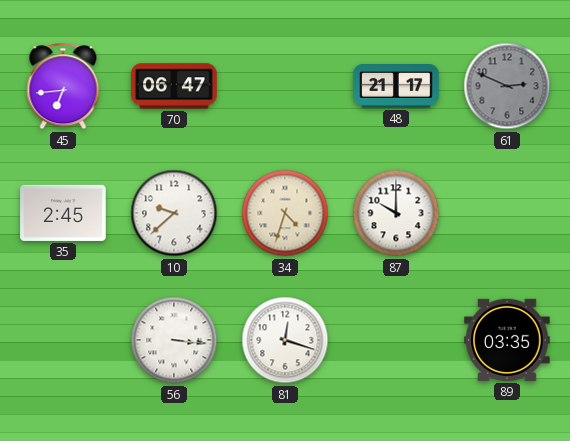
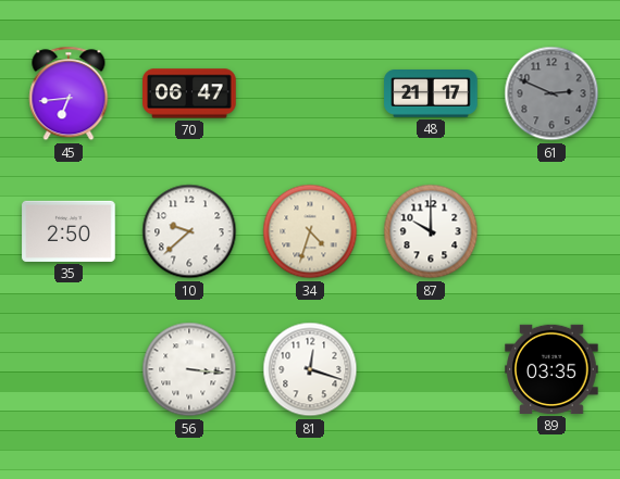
35: 2:45 -> 2:50
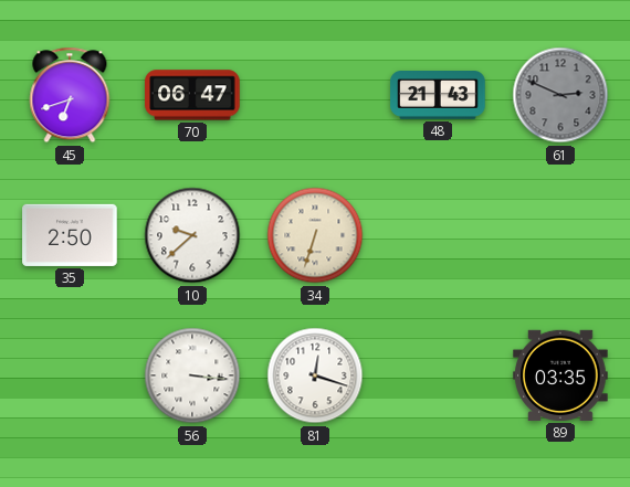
45: 6:44 -> 6:42
48: 21:17 -> 21:43
34: 4:33 -> 6:33
87: 10:00 -> none
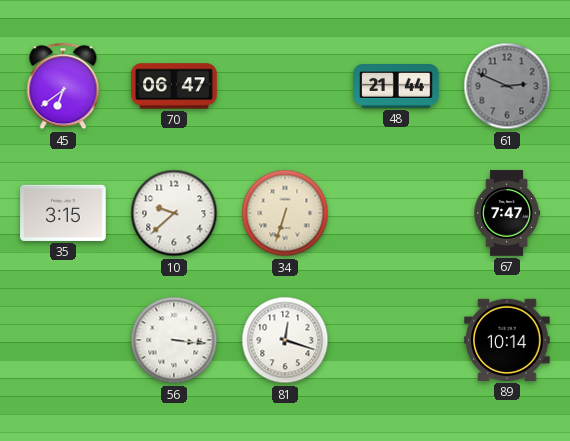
45: 6:42 -> 6:39
48: 21:43 -> 21:44
35: 2:50 -> 3:15
67: none -> 7:47
89: 03:35 -> 10:14
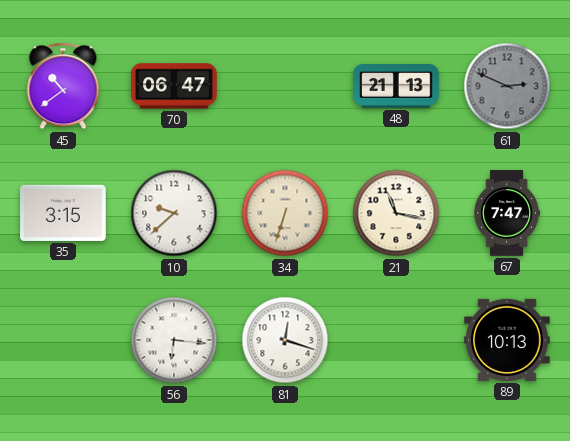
45: 6:39 -> 10:39
48: 21:44 -> 21:13
21: none -> 11:17
56: 3:16 -> 6:16
89: 10:14 -> 10:13
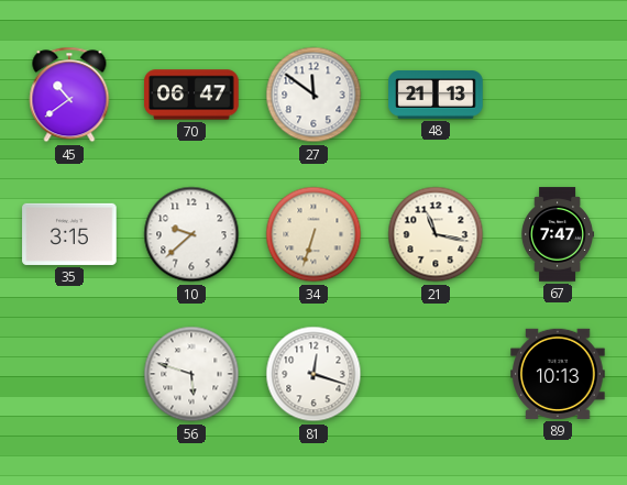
27: none -> 11:51
61: 2:49 -> none
56: 6:16 -> 5:48
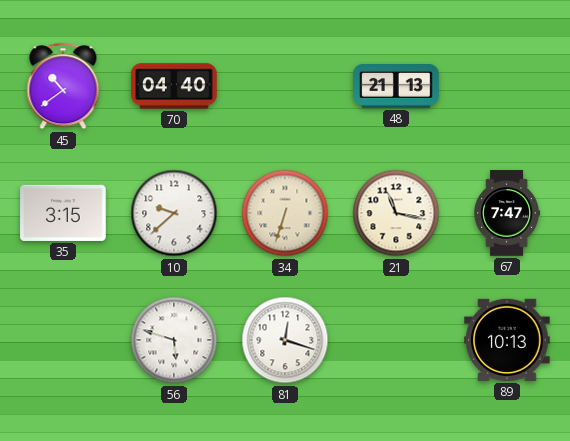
70: 06:47 -> 04:40
27: 11:51 -> none
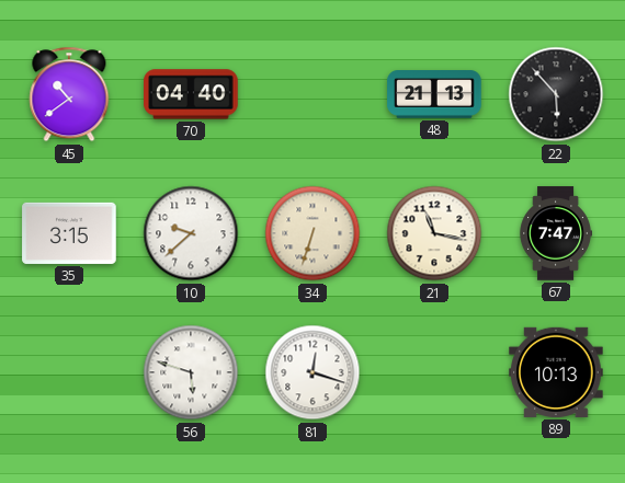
22: none -> 5:53
